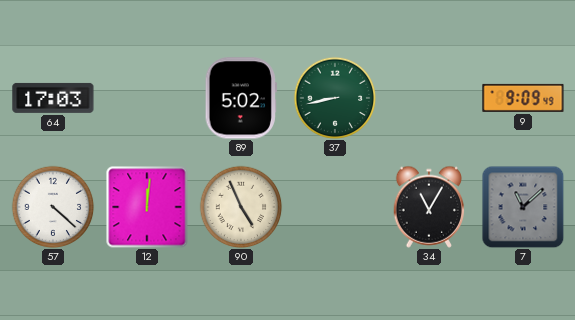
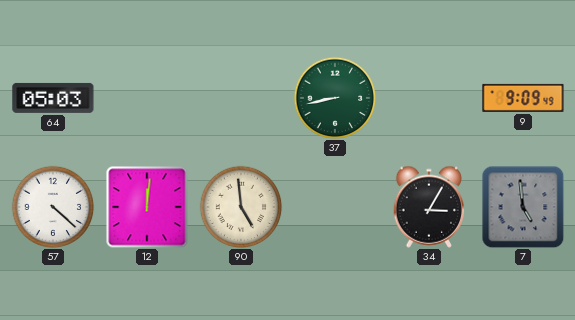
64: 17:03 -> 05:03
89: 5:02 -> none
90: 4:56 -> 4:59
34: 11:05 -> 3:05
7: 11:08 -> 4:59
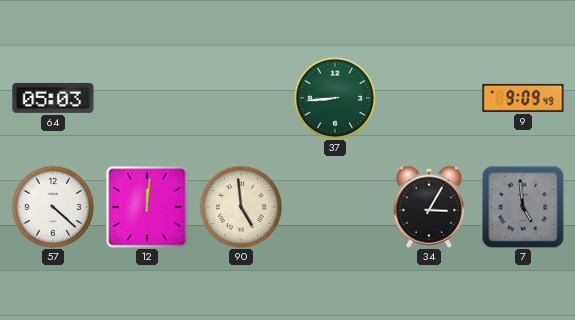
37: 8:43 -> 8:44
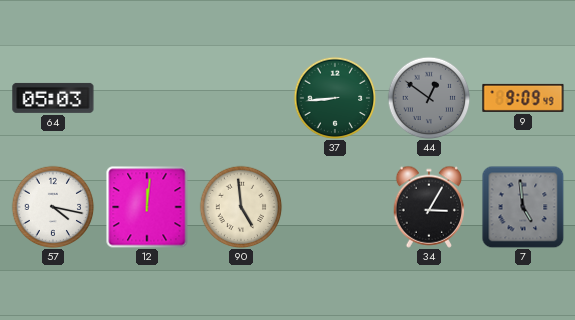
44: none -> 12:51
57: 4:22 -> 4:17
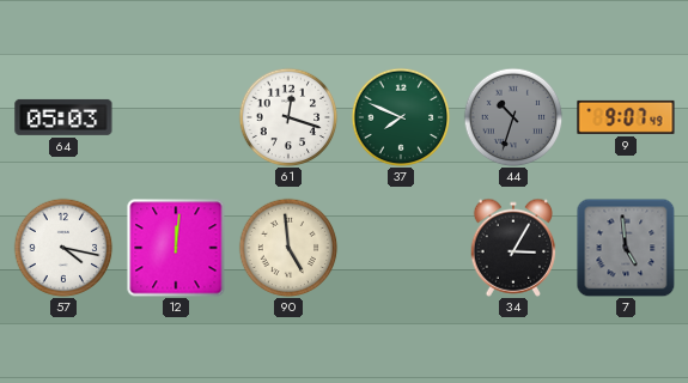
61: none -> 12:18
37: 8:44 -> 7:49
44: 12:51 -> 10:33
9: 9:09 -> 9:07
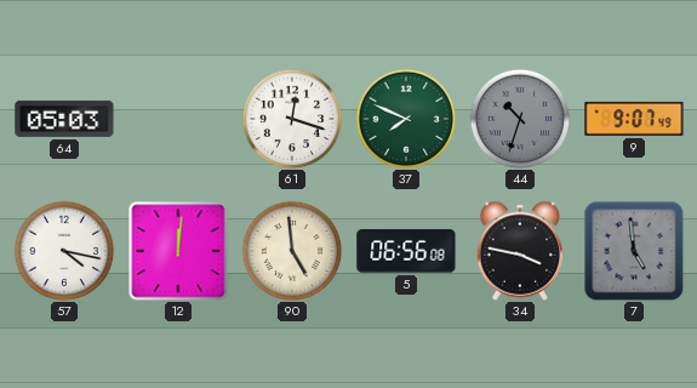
5: none -> 06:56
34: 3:05 -> 3:47
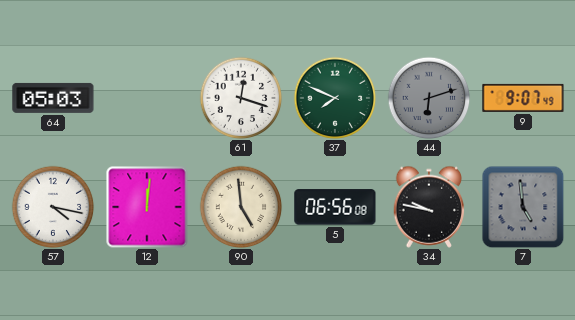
44: 10:33 -> 6:12
34: 3:47 -> 9:47
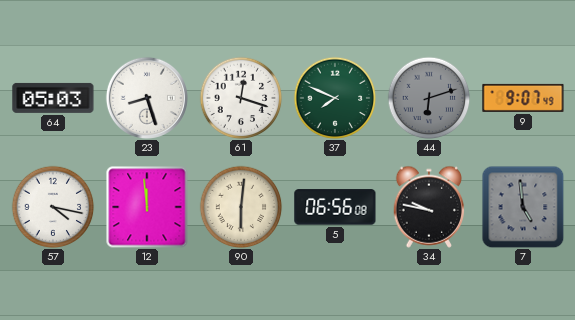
23: none -> 8:27
12: 12:01 -> 11:59
90: 4:59 -> 6:01
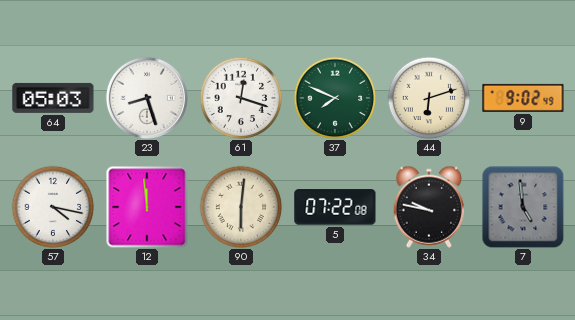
44 dial: grey -> cream
9: 9:07 -> 9:02
5: 06:56 -> 07:22
